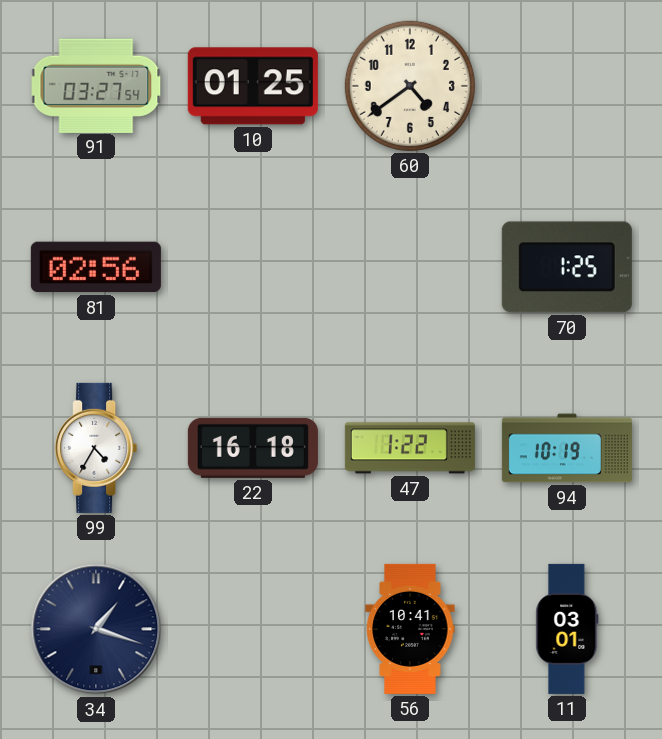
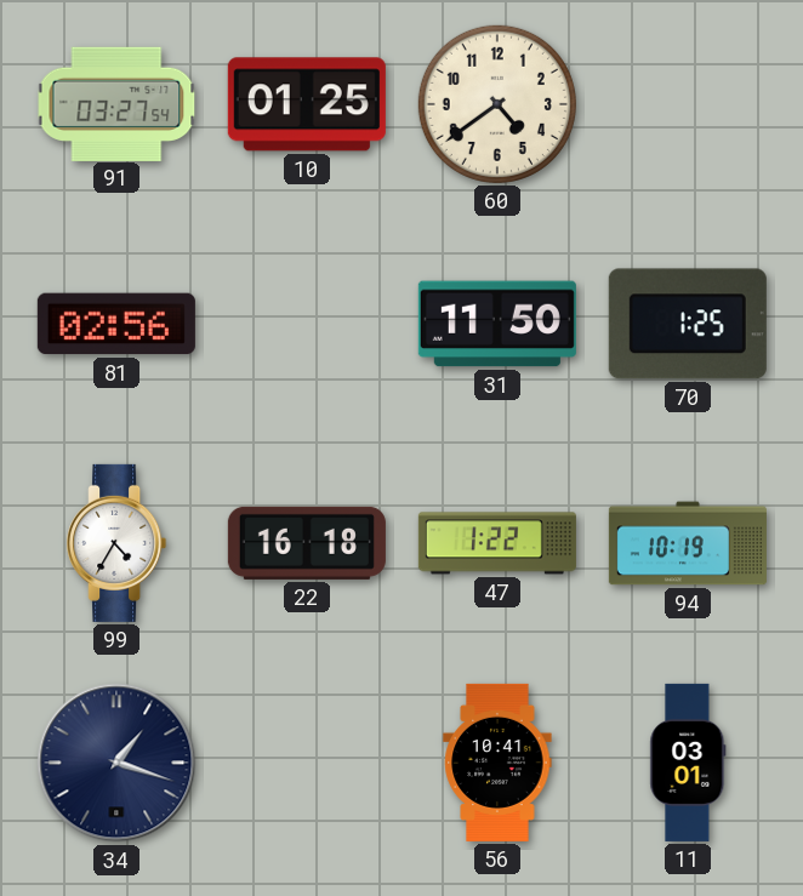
31: none -> 11:50
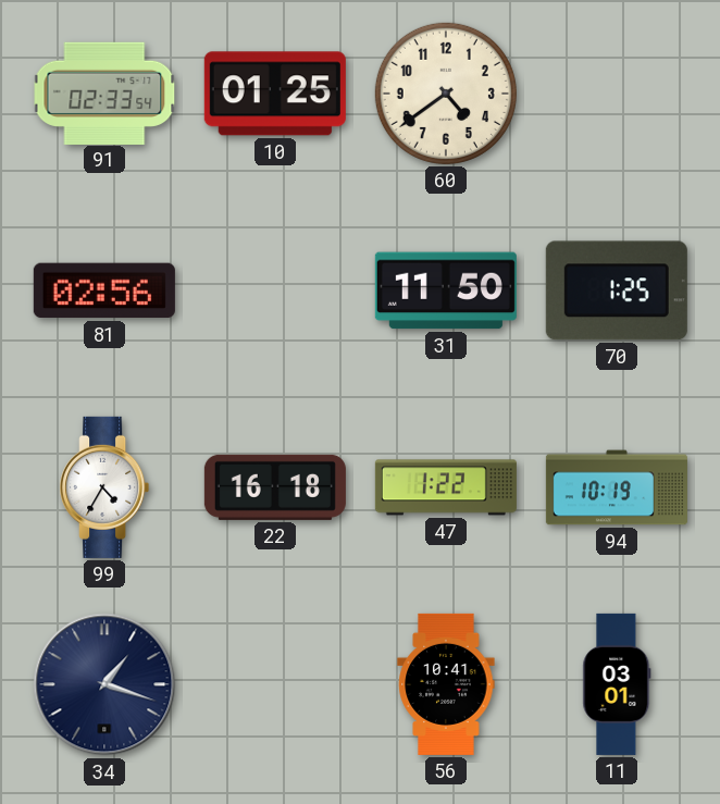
91: 03:27 -> 02:33
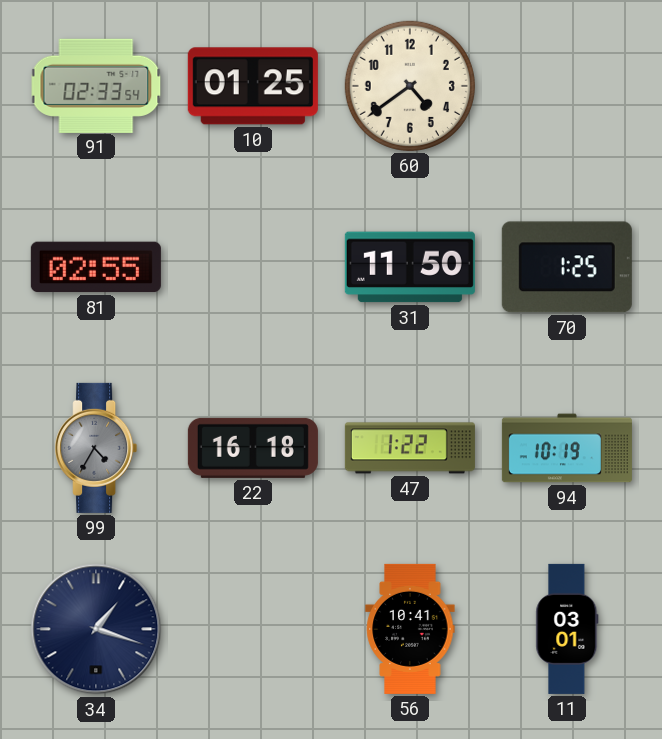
81: 02:56 -> 02:55
99 dial: white -> grey
